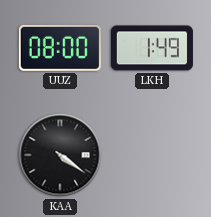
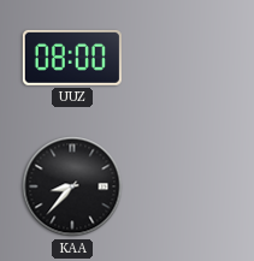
LKH: 1:49 -> none
KAA: 4:21 -> 8:37
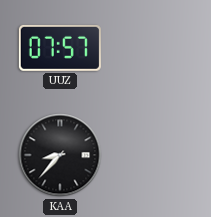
UUZ: 08:00 -> 07:57
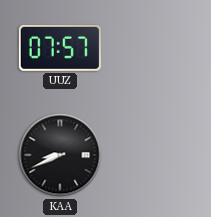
KAA: 8:37 -> 8:41
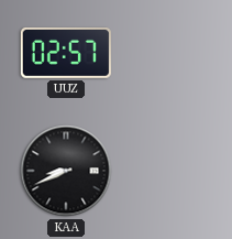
UUZ: 07:57 -> 02:57
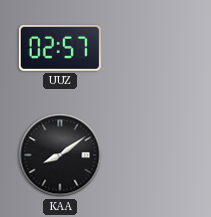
KAA: 8:41 -> 8:09
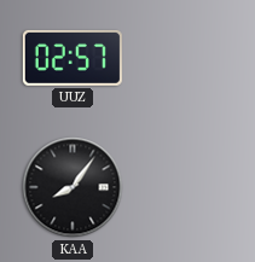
KAA: 8:09 -> 8:06
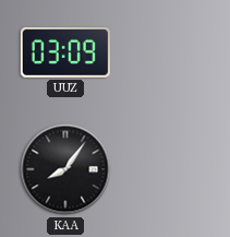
UUZ: 02:57 -> 03:09
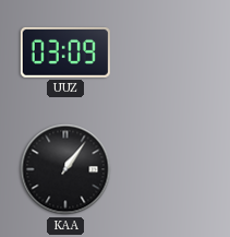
KAA: 8:06 -> 1:06
